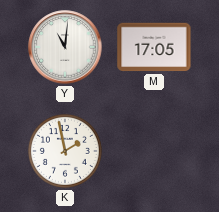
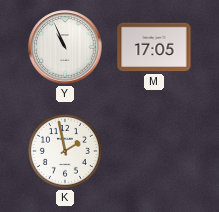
Y: 11:01 -> 10:56
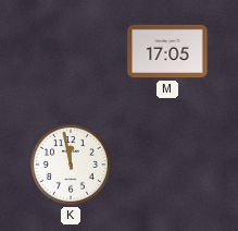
Y: 10:56 -> none
K: 1:58 -> 11:58
